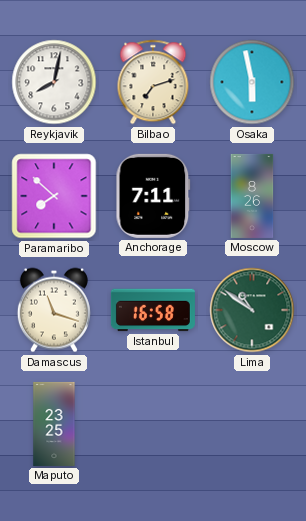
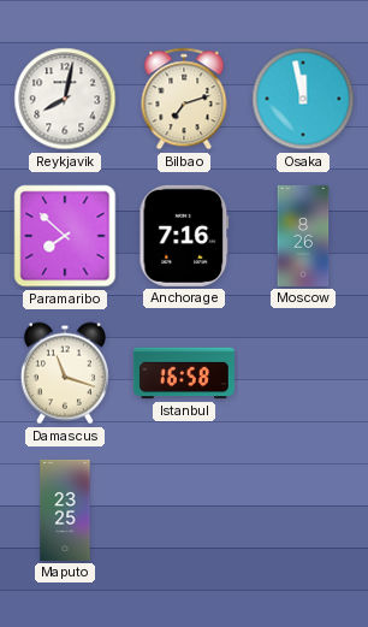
Osaka: 5:58 -> 11:58
Anchorage: 7:11 -> 7:16
Lima: 10:51 -> none
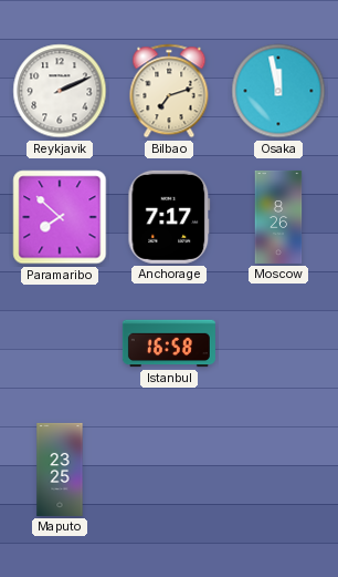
Reykjavik: 8:02 -> 2:11
Anchorage: 7:16 -> 7:17
Damascus: 11:18 -> none
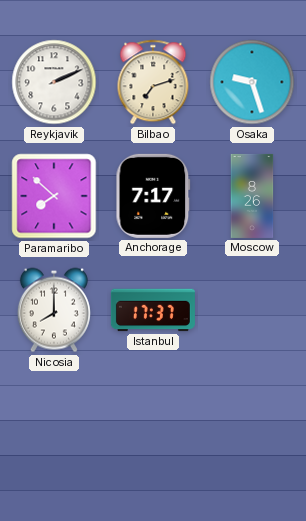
Osaka: 11:58 -> 9:27
Nicosia: none -> 8:00
Istanbul: 16:58 -> 17:37
Maputo: 23:25 -> none
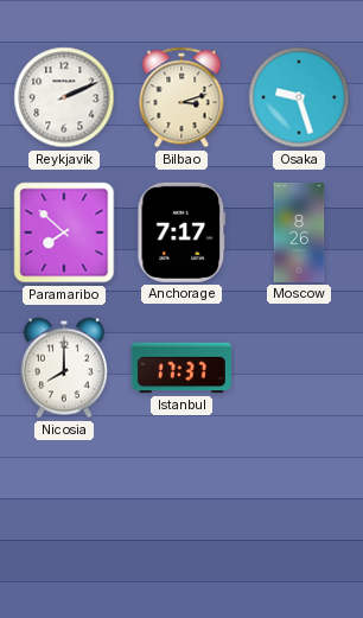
Bilbao: 7:12 -> 3:12
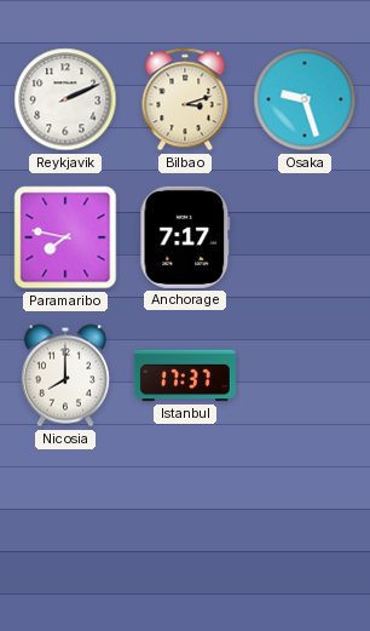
Paramaribo: 7:52 -> 7:47
Moscow: 8:26 -> none
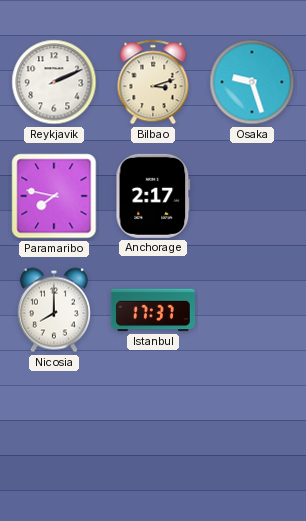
Anchorage: 7:17 -> 2:17
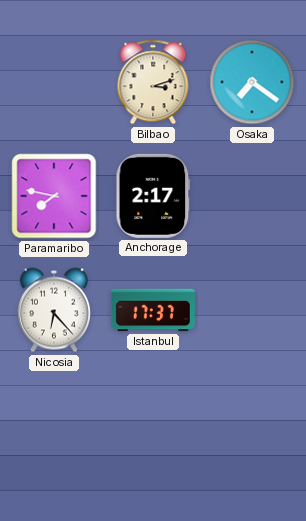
Reykjavik: 2:11 -> none
Osaka: 9:27 -> 7:21
Nicosia: 8:00 -> 6:23
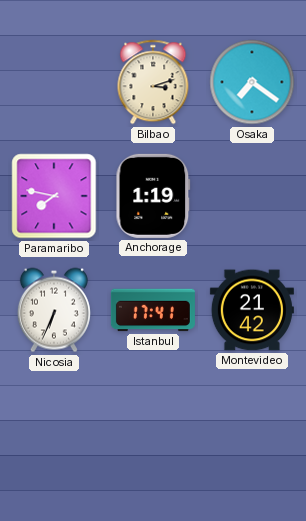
Anchorage: 2:17 -> 1:19
Nicosia: 6:23 -> 6:34
Istanbul: 17:37 -> 17:41
Montevideo: none -> 21:42
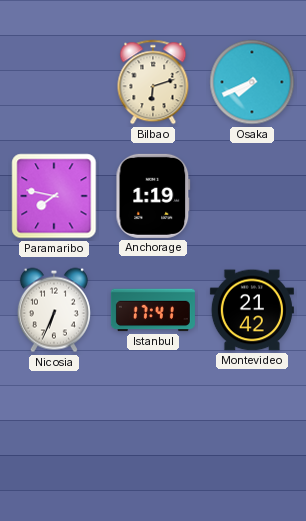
Bilbao: 3:12 -> 6:12
Osaka: 7:21 -> 7:41
